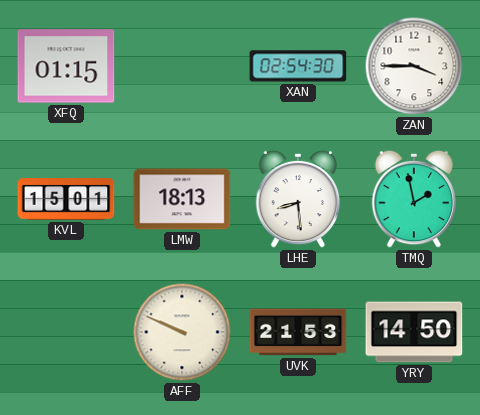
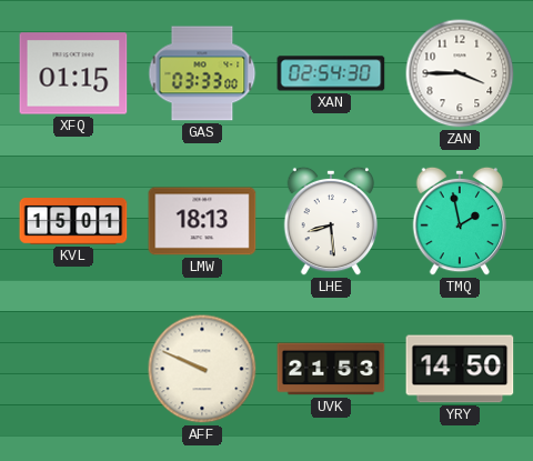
GAS: none -> 03:33
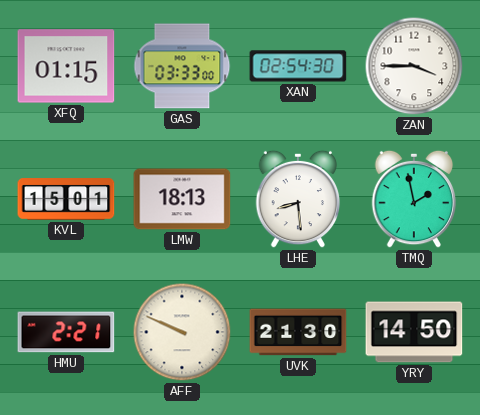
HMU: none -> 2:21
UVK: 21:53 -> 21:30
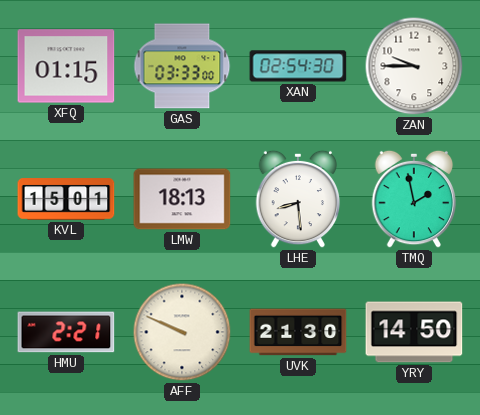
ZAN: 3:45 -> 9:45
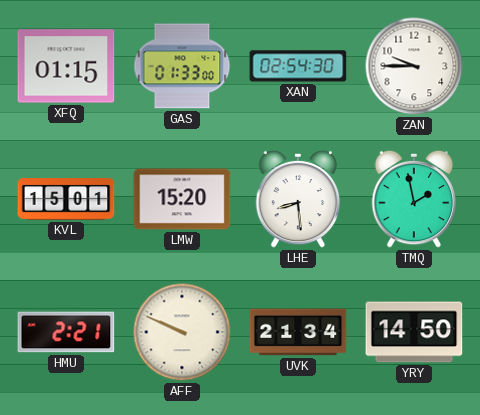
GAS: 03:33 -> 01:33
LMW: 18:13 -> 15:20
UVK: 21:30 -> 21:34
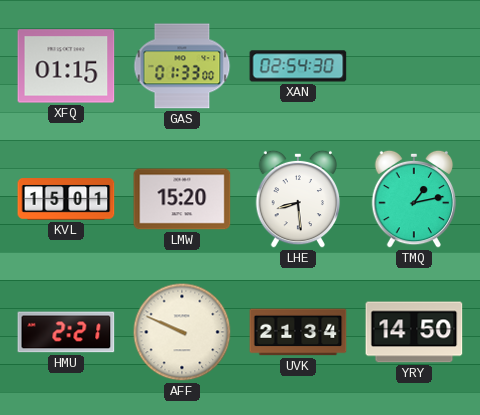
ZAN: 9:45 -> none
TMQ: 1:58 -> 1:13
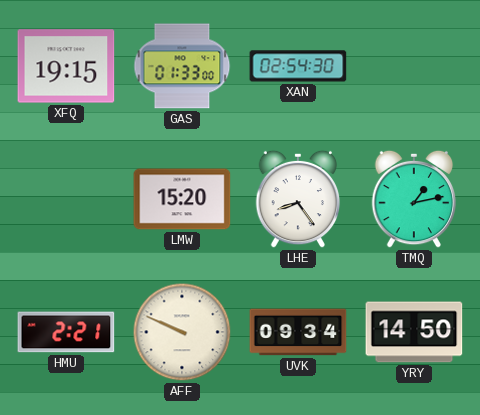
XFQ: 01:15 -> 19:15
KVL: 15:01 -> none
LHE: 8:29 -> 8:24
UVK: 21:34 -> 09:34
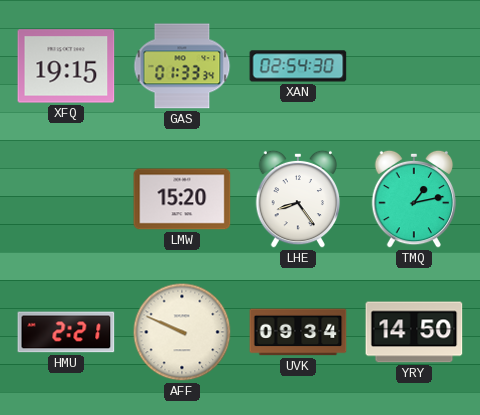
GAS: 01:33:00 -> 01:33:34
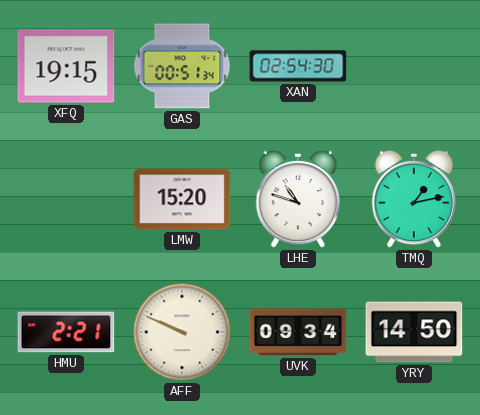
GAS: 01:33 -> 00:51
LHE: 8:24 -> 10:48
